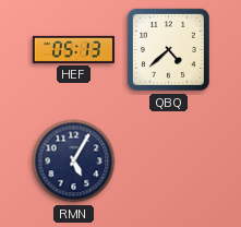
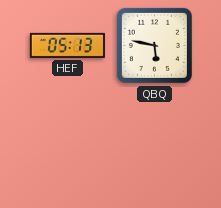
QBQ: 4:38 -> 5:47
RMN: 5:05 -> none
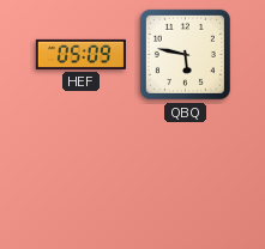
HEF: 05:13 -> 05:09
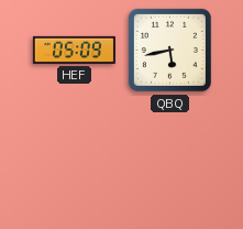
QBQ: 5:47 -> 5:43
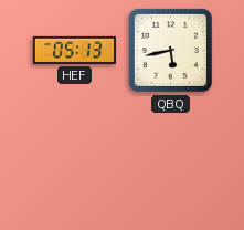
HEF: 05:09 -> 05:13
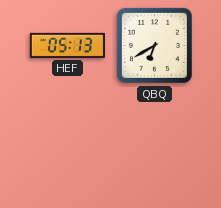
QBQ: 5:43 -> 6:40
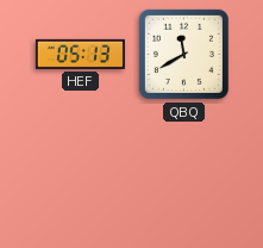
QBQ: 6:40 -> 11:40
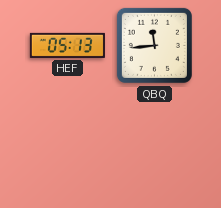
QBQ: 11:40 -> 11:44
